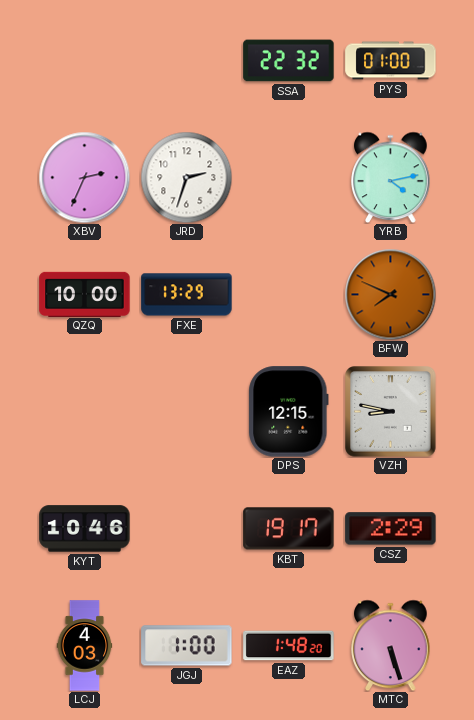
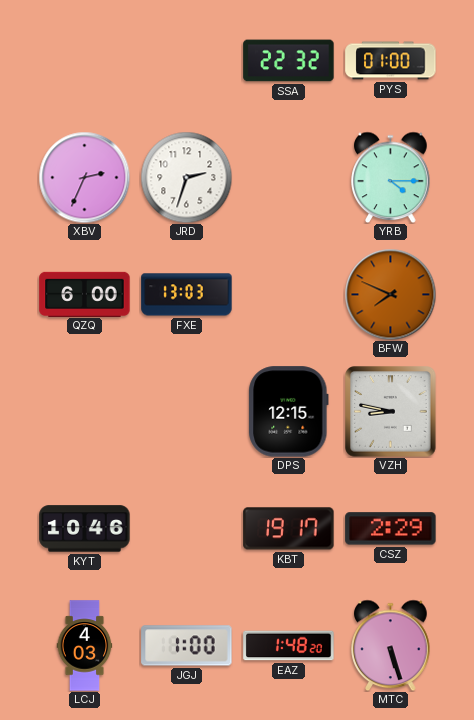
YRB: 4:13 -> 4:15
QZQ: 10:00 -> 6:00
FXE: 13:29 -> 13:03
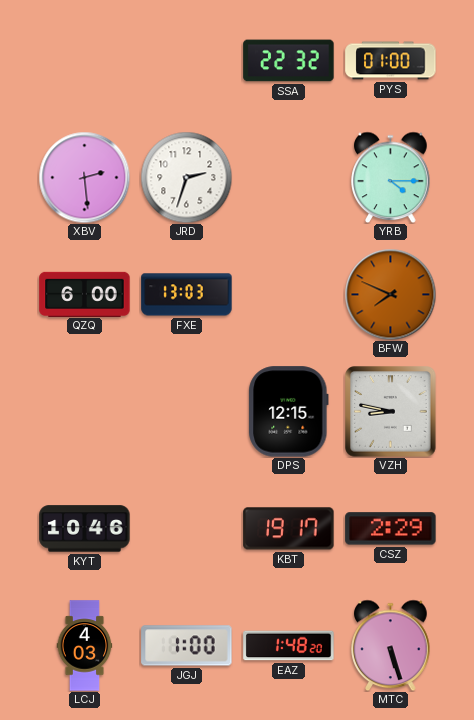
XBV: 2:34 -> 2:29
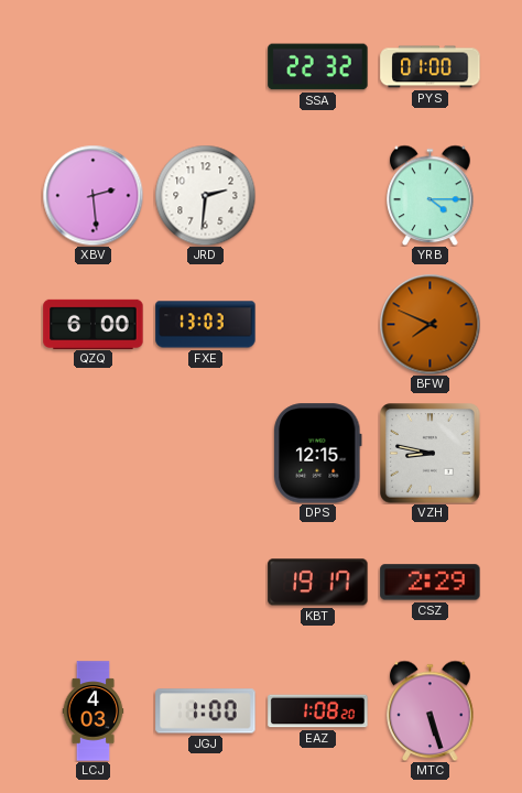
JRD: 2:33 -> 2:31
KYT: 10:46 -> none
EAZ: 1:48 -> 1:08
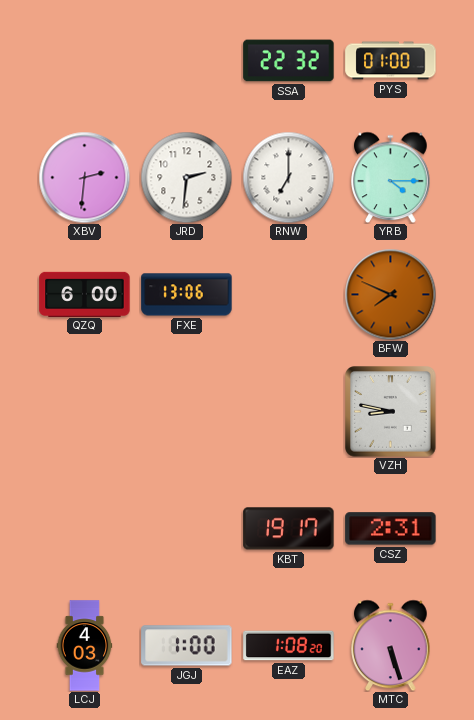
XBV: 2:29 -> 2:31
RNW: none -> 7:00
FXE: 13:03 -> 13:06
DPS: 12:15 -> none
CSZ: 2:29 -> 2:31
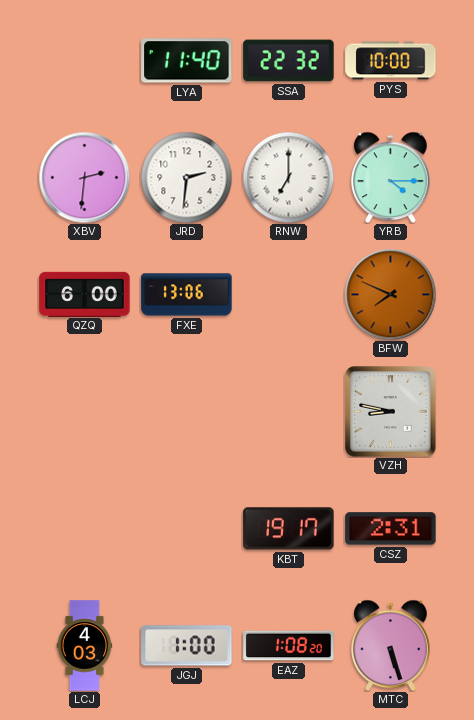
LYA: none -> 11:40
PYS: 01:00 -> 10:00
